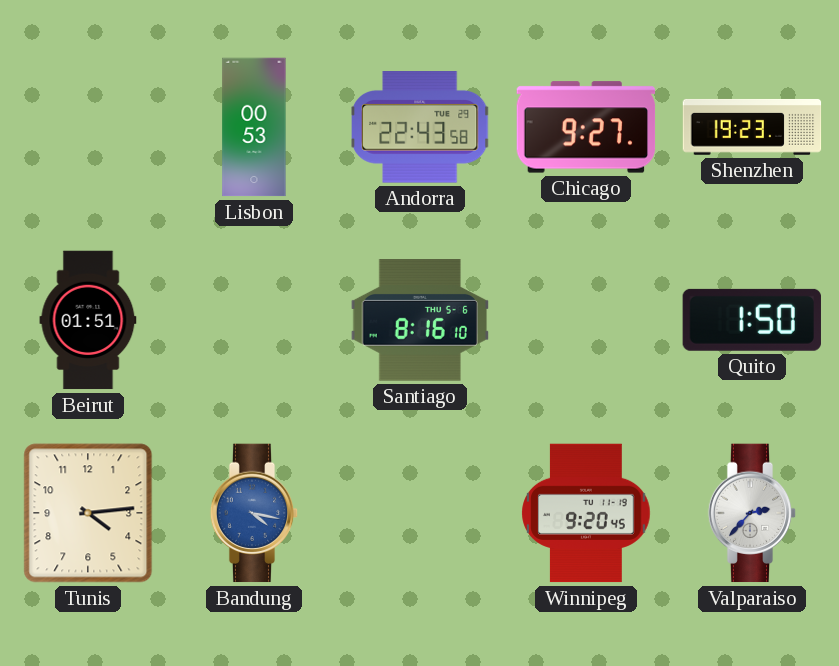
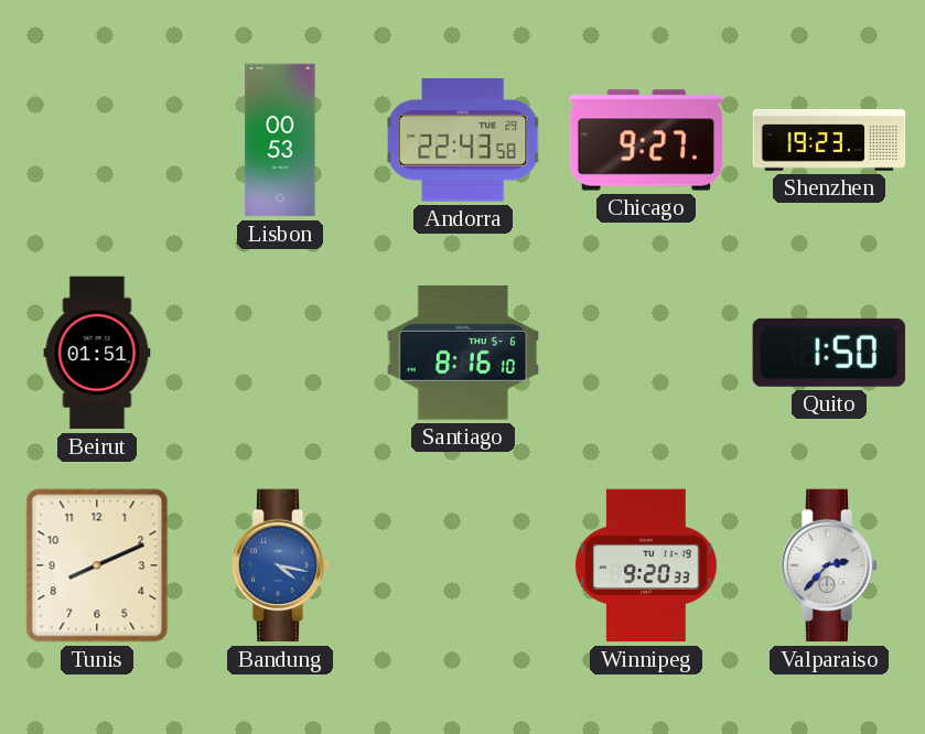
Tunis: 4:14 -> 8:11
Winnipeg: 9:20:45 -> 9:20:33
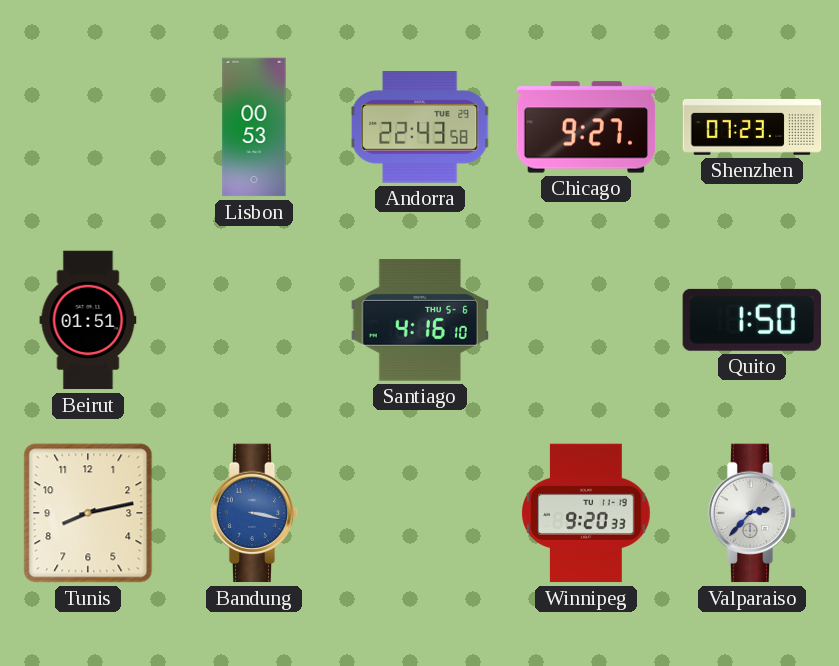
Shenzhen: 19:23 -> 07:23
Santiago: 8:16 -> 4:16
Tunis: 8:11 -> 8:13
Bandung: 4:17 -> 3:17
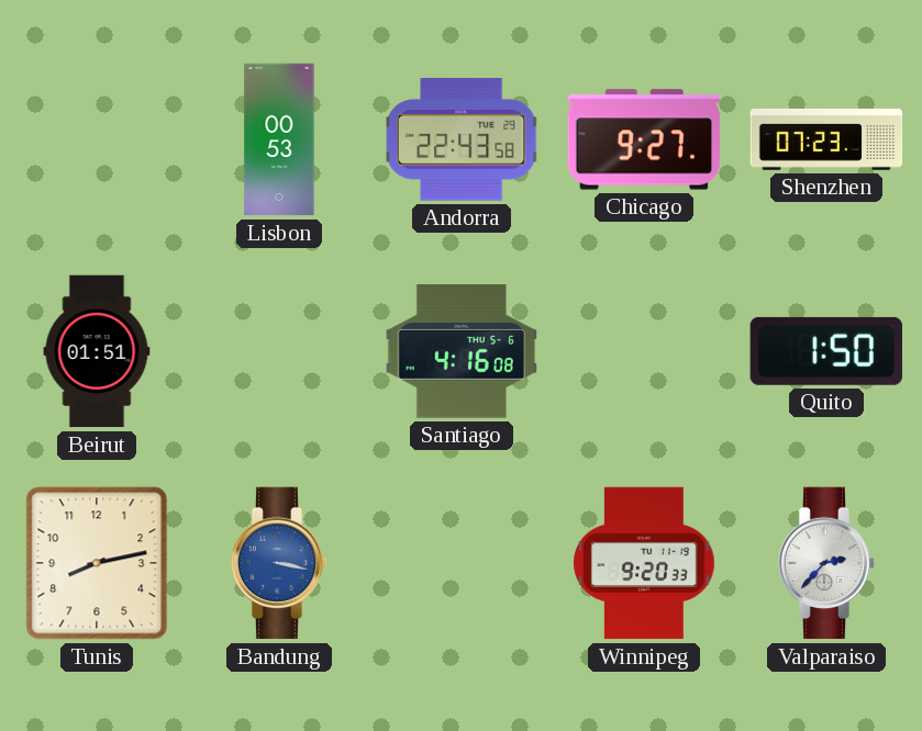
Santiago: 4:16:10 -> 4:16:08
